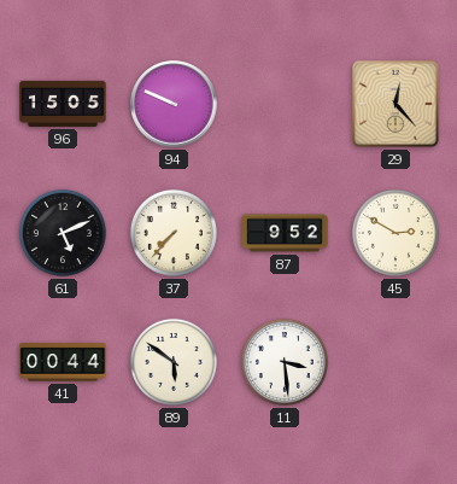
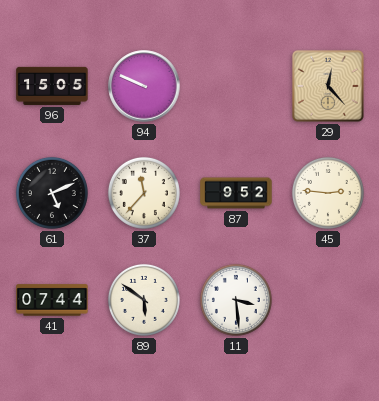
37: 7:37 -> 11:37
45: 2:50 -> 2:46
41: 00:44 -> 07:44
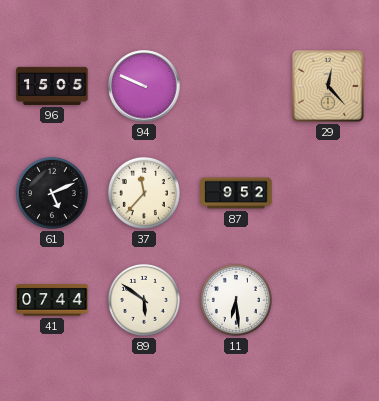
45: 2:46 -> none
11: 3:29 -> 6:29
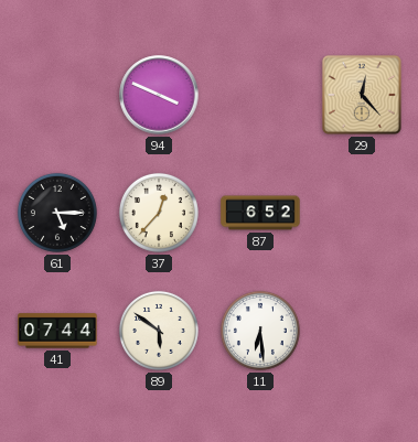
96: 15:05 -> none
94: 9:49 -> 3:49
61: 5:11 -> 5:15
37: 11:37 -> 12:37
87: 9:52 -> 6:52
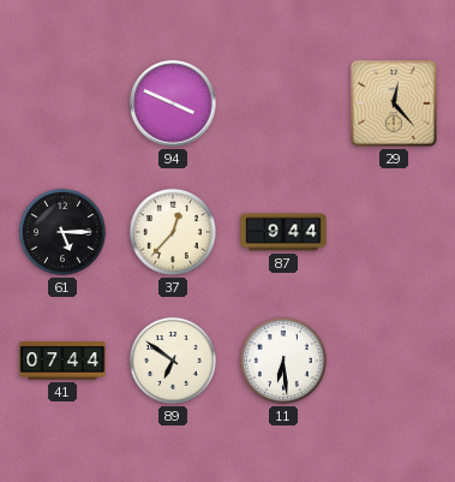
87: 6:52 -> 9:44
89: 5:51 -> 6:51
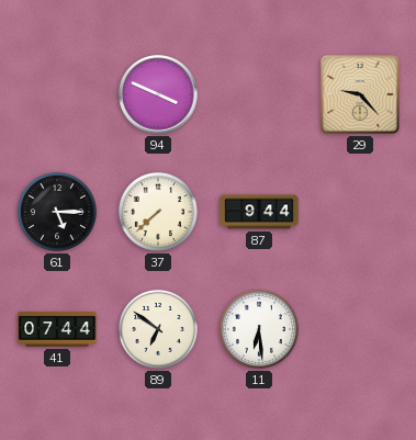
29: 12:23 -> 9:23
37: 12:37 -> 7:38
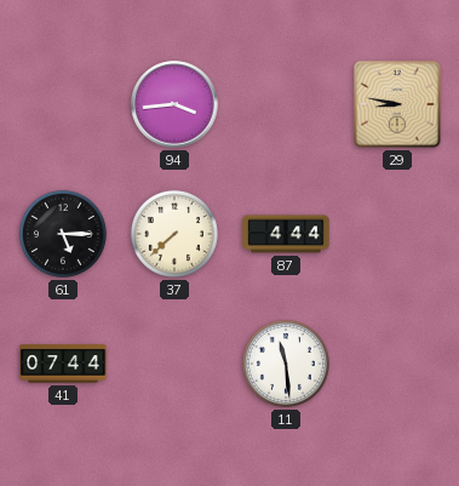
94: 3:49 -> 3:44
29: 9:23 -> 8:47
87: 9:44 -> 4:44
89: 6:51 -> none
11: 6:29 -> 11:29
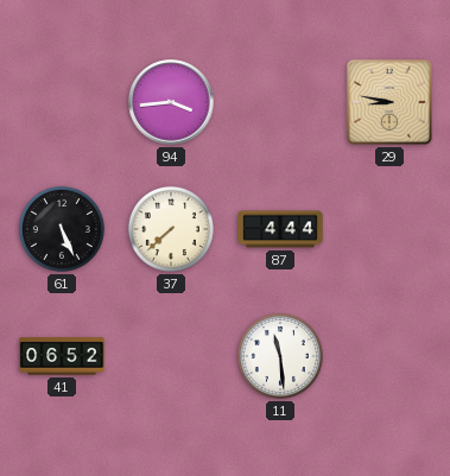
61: 5:15 -> 5:26
41: 07:44 -> 06:52
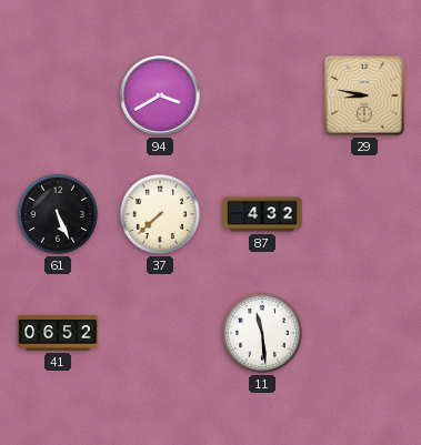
94: 3:44 -> 3:40
87: 4:44 -> 4:32
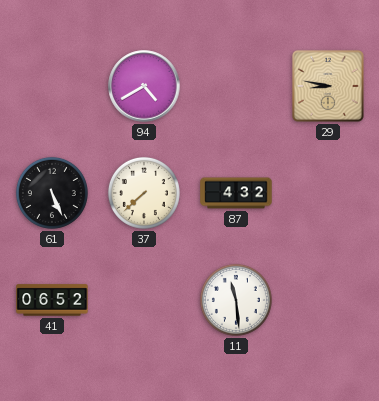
94: 3:40 -> 4:40
